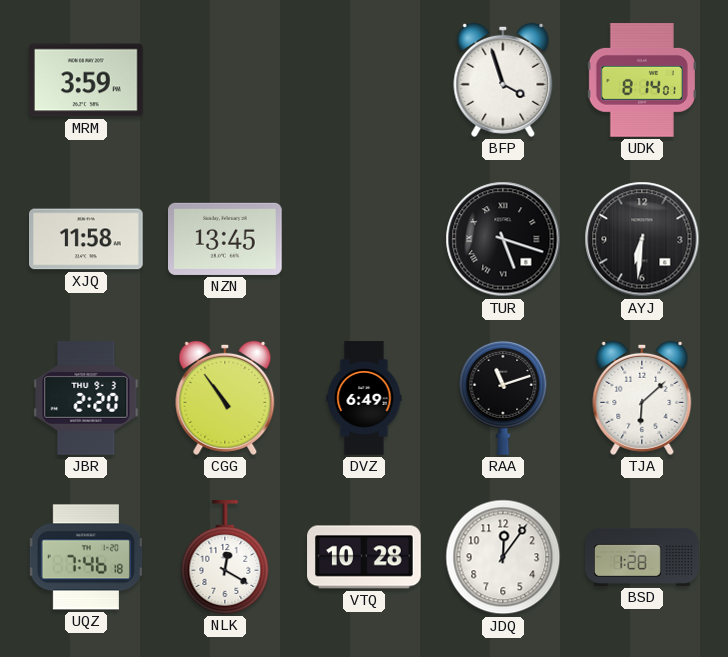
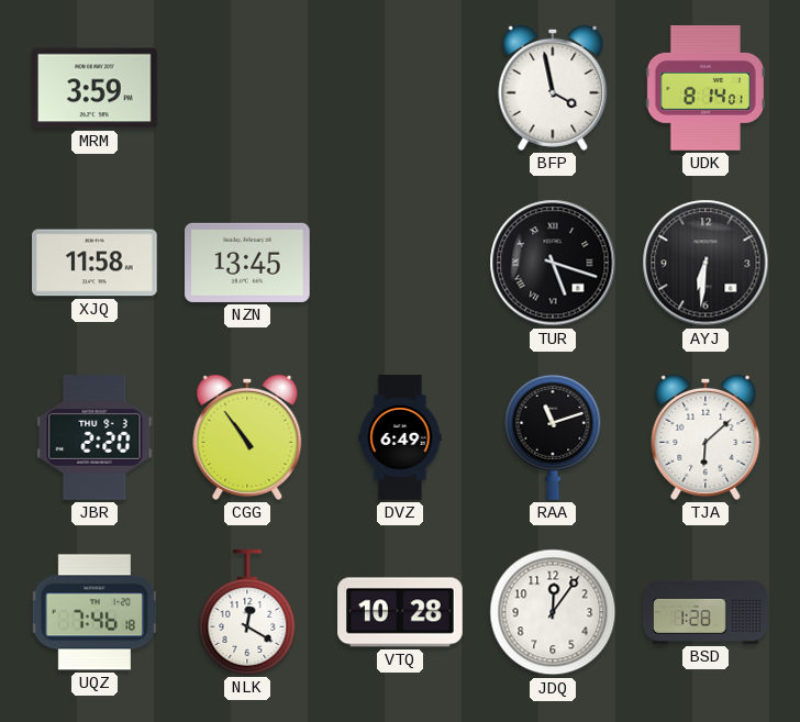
BFP: 3:57 -> 3:58
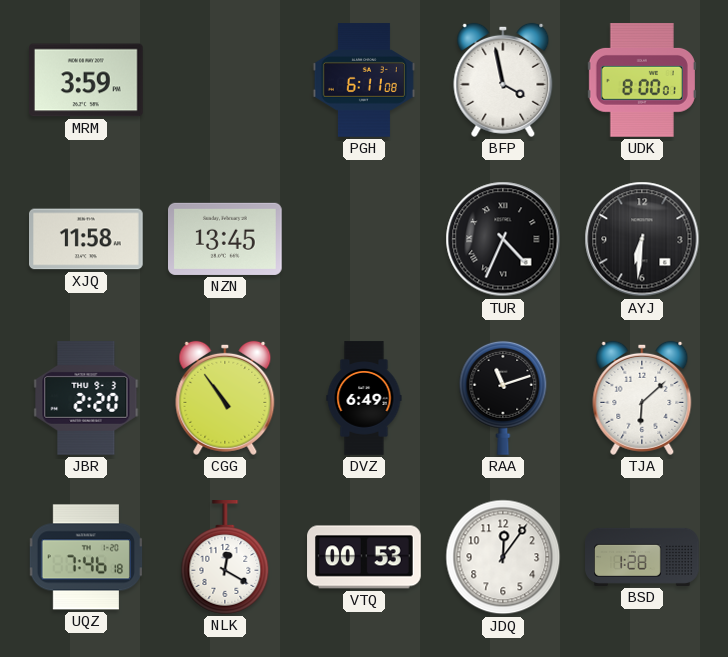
PGH: none -> 6:11
UDK: 8:14 -> 8:00
TUR: 5:18 -> 4:34
VTQ: 10:28 -> 00:53
